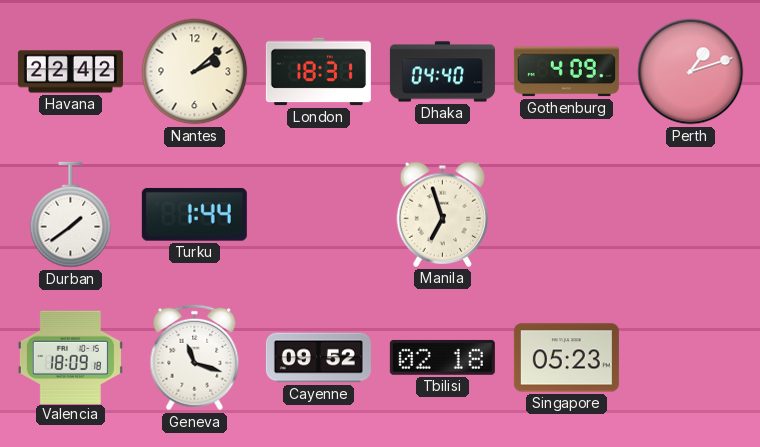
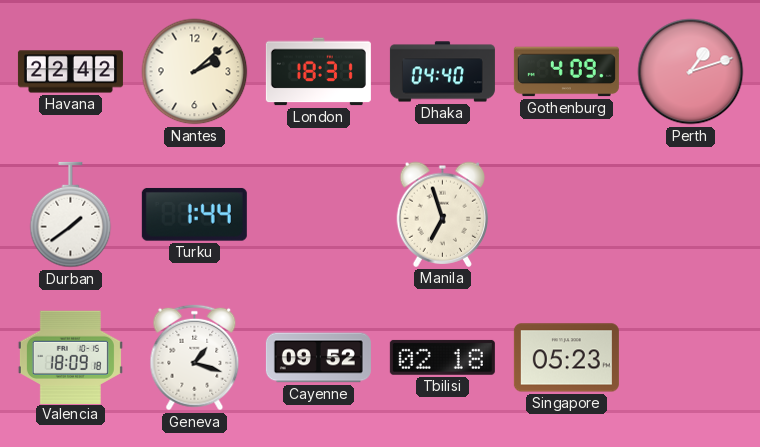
Geneva: 11:18 -> 1:18
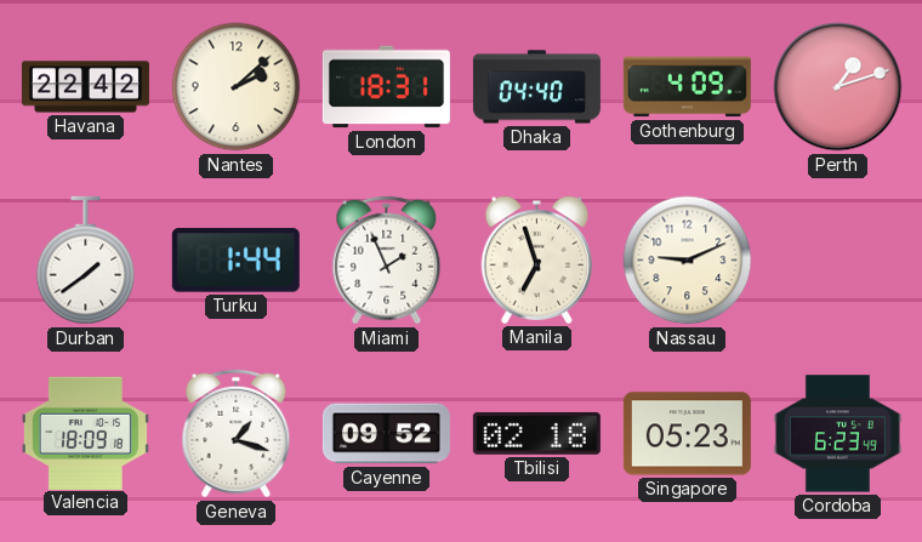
Miami: none -> 1:56
Nassau: none -> 9:11
Cordoba: none -> 6:23
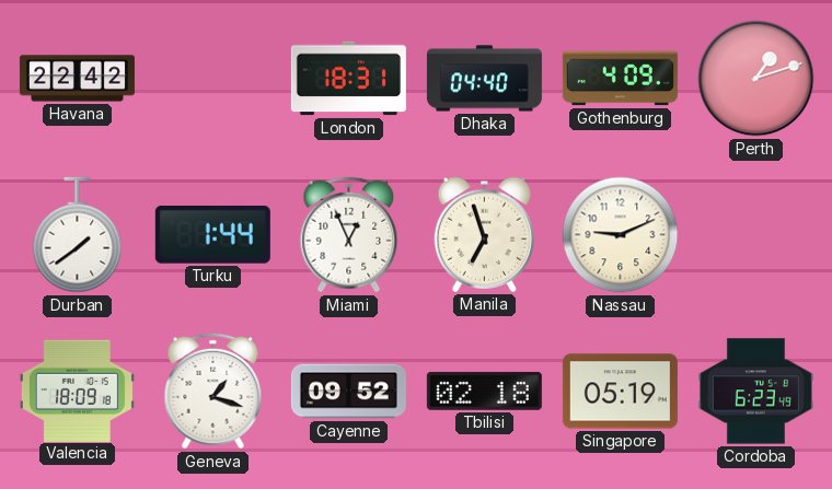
Nantes: 2:08 -> none
Miami: 1:56 -> 12:56
Singapore: 05:23 -> 05:19
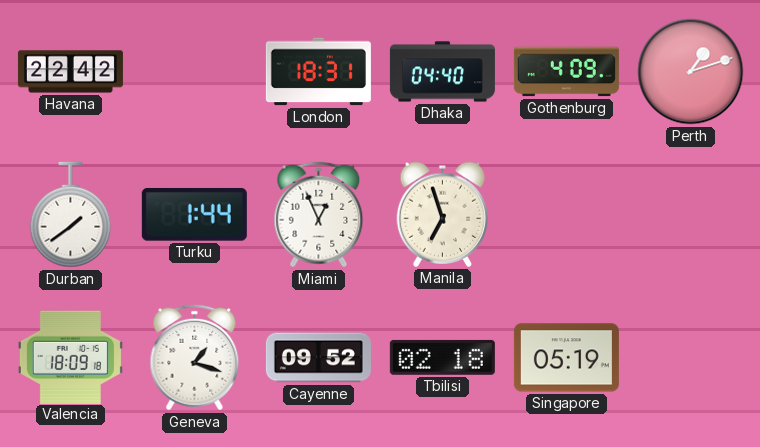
Nassau: 9:11 -> none
Cordoba: 6:23 -> none
